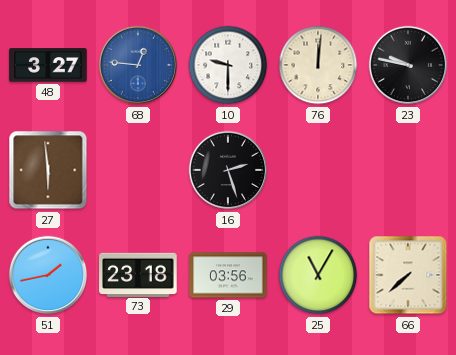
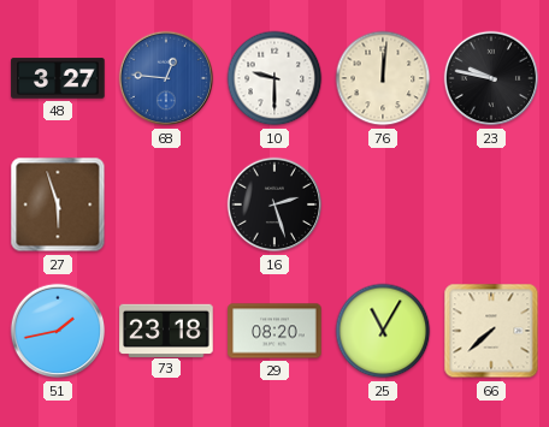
27: 5:59 -> 5:57
29: 03:56 -> 08:20
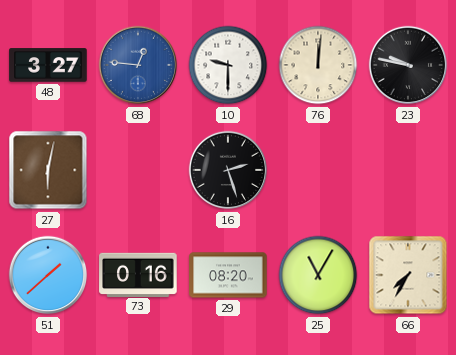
27: 5:57 -> 6:02
51: 1:43 -> 1:38
73: 23:18 -> 0:16
66: 7:38 -> 7:35
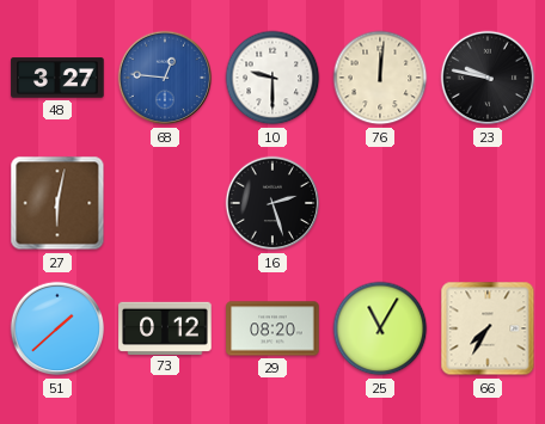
73: 0:16 -> 0:12
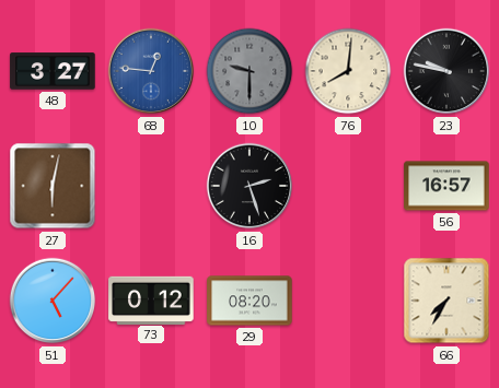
10 dial: white -> grey
76: 12:01 -> 8:01
56: none -> 16:57
51: 1:38 -> 5:07
25: 11:05 -> none
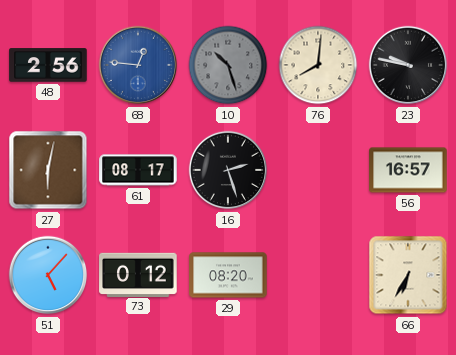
48: 3:27 -> 2:56
10: 9:30 -> 10:27
61: none -> 08:17
66: 7:35 -> 6:35
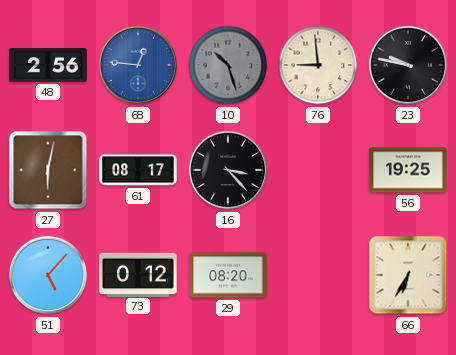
76: 8:01 -> 8:59
16: 2:27 -> 3:23
56: 16:57 -> 19:25
